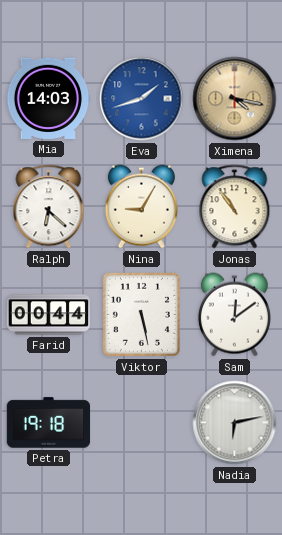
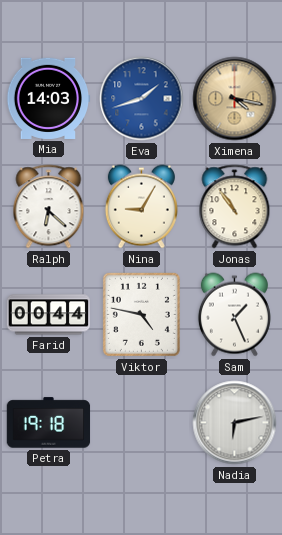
Viktor: 5:28 -> 4:47
Sam: 12:09 -> 1:26
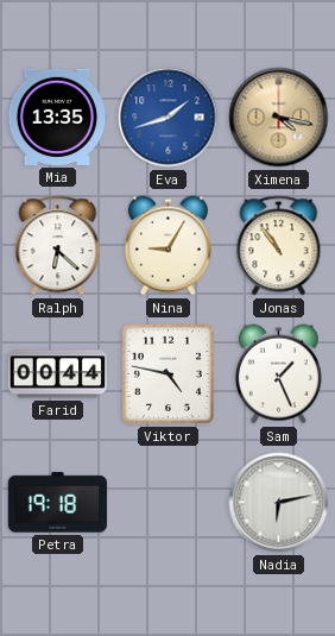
Mia: 14:03 -> 13:35
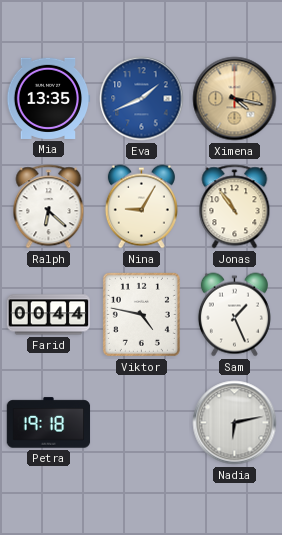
Eva: 1:42 -> 1:41
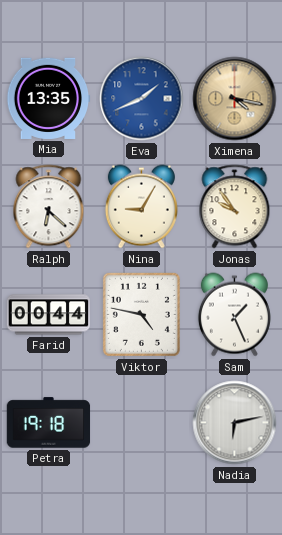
Jonas: 10:54 -> 9:54
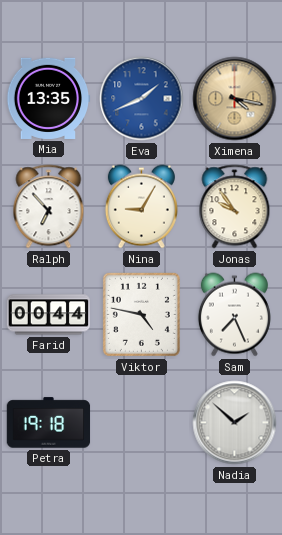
Ralph: 6:22 -> 6:53
Sam: 1:26 -> 7:26
Nadia: 6:13 -> 1:52
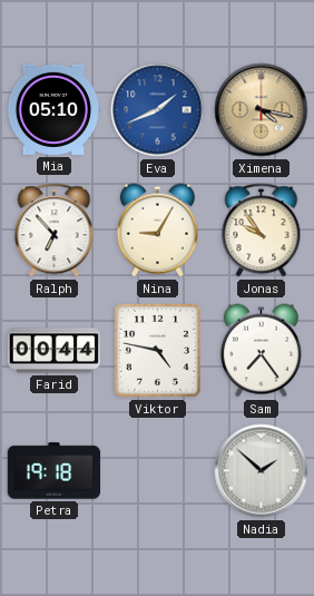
Mia: 13:35 -> 05:10
Sam: 7:26 -> 7:24
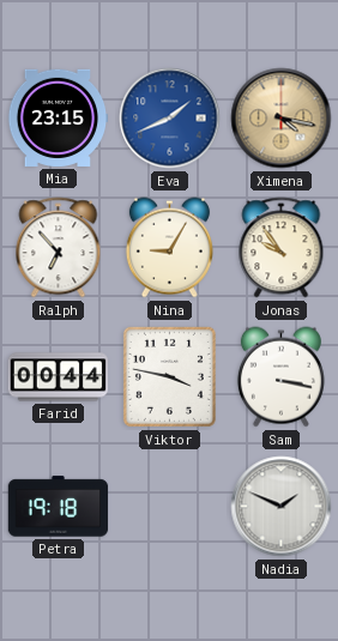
Mia: 05:10 -> 23:15
Viktor: 4:47 -> 3:47
Sam: 7:24 -> 3:17
Nadia: 1:52 -> 1:49
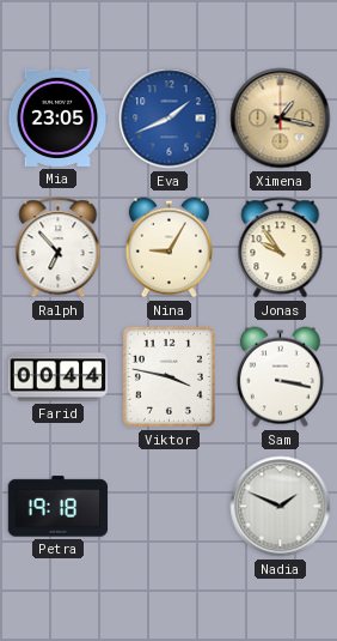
Mia: 23:15 -> 23:05
Ximena: 4:17 -> 1:17
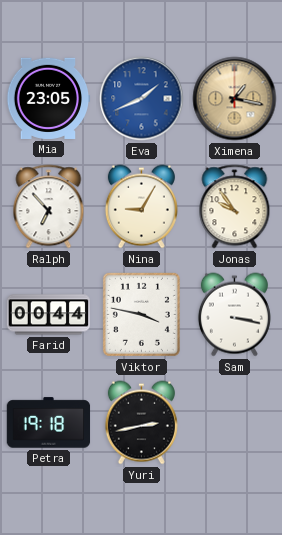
Yuri: none -> 2:43
Nadia: 1:49 -> none
